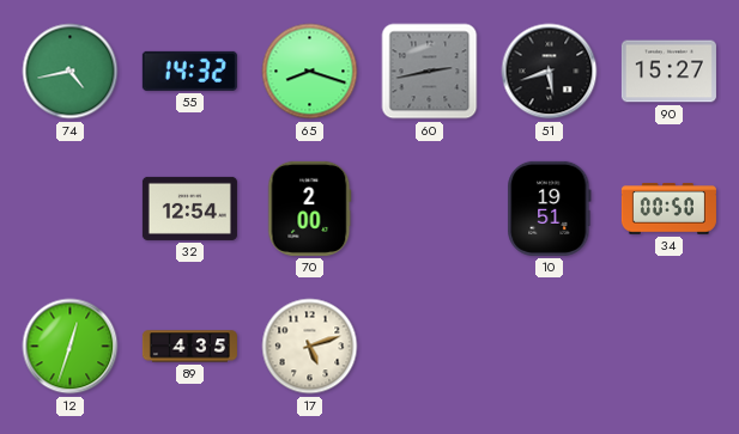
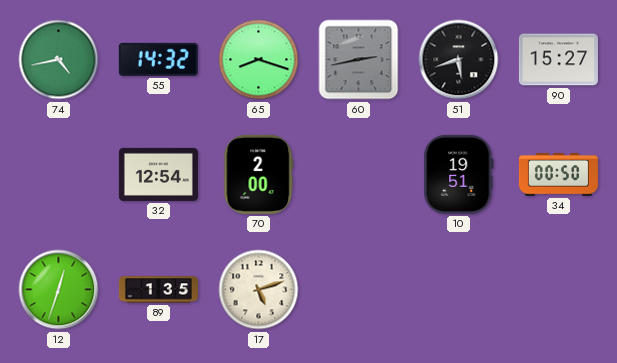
89: 4:35 -> 1:35
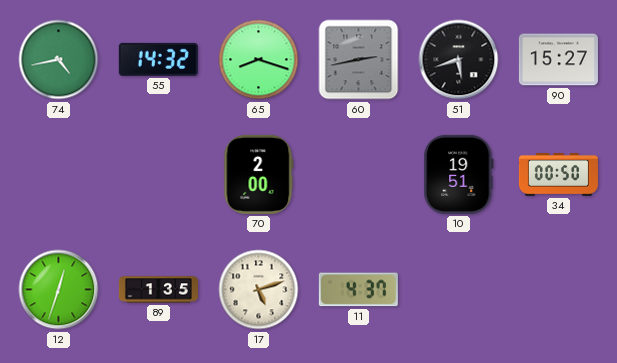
32: 12:54 -> none
11: none -> 4:37
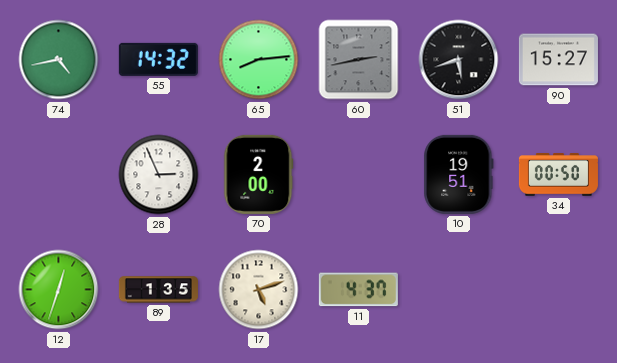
65: 8:18 -> 8:14
28: none -> 2:56
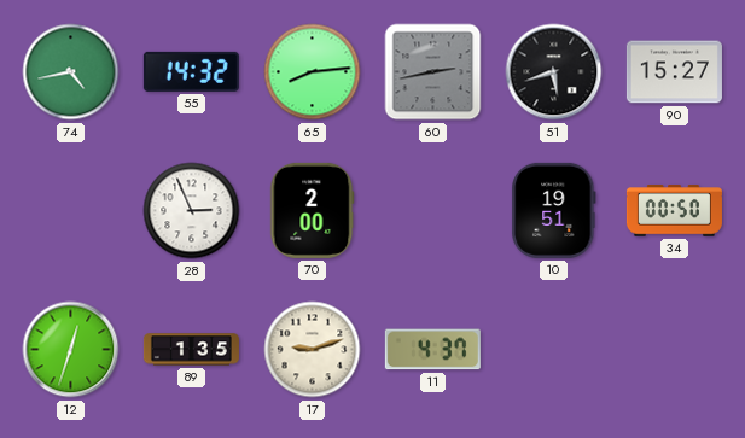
17: 5:12 -> 9:12
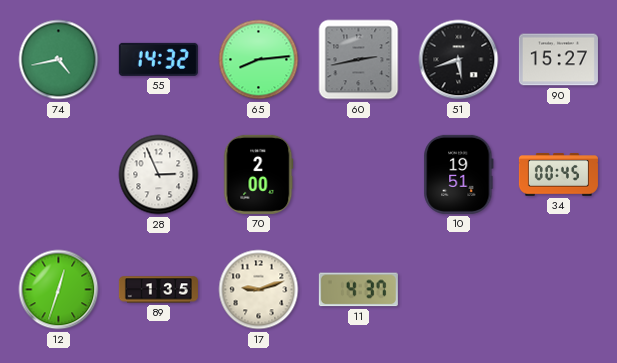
34: 00:50 -> 00:45
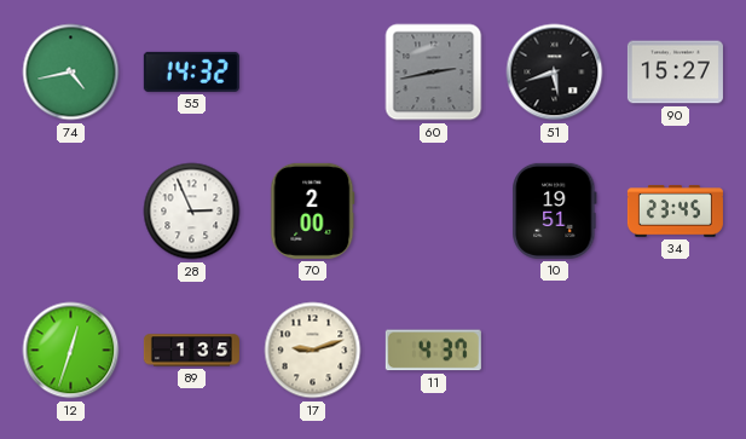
65: 8:14 -> none
34: 00:45 -> 23:45
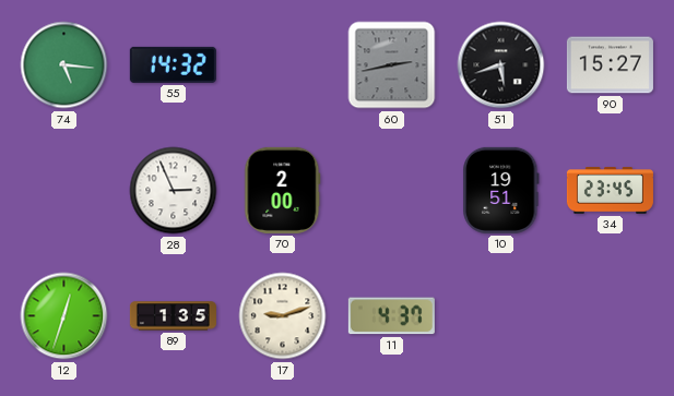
74: 4:43 -> 5:16
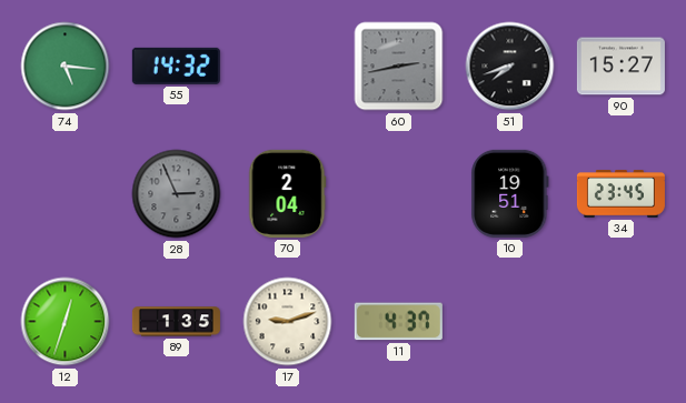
51: 5:42 -> 7:42
28 dial: white -> grey
70: 2:00 -> 2:04
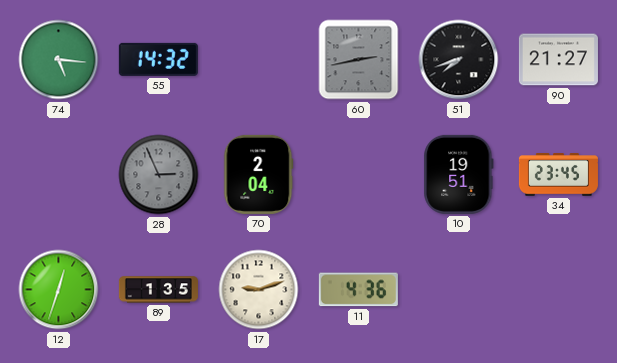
90: 15:27 -> 21:27
11: 4:37 -> 4:36
